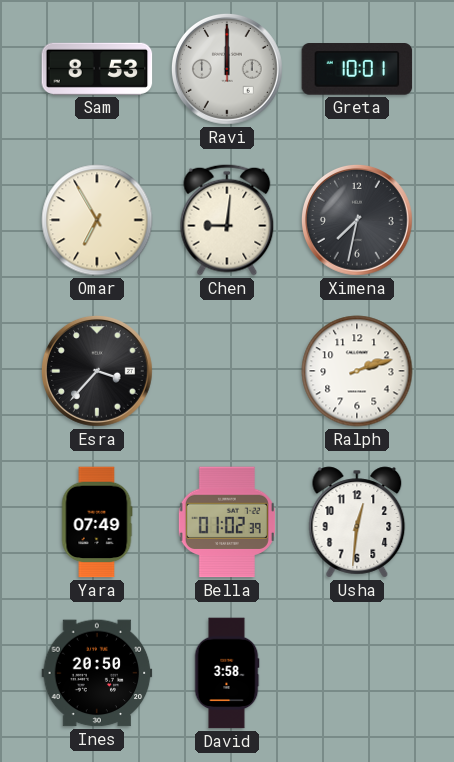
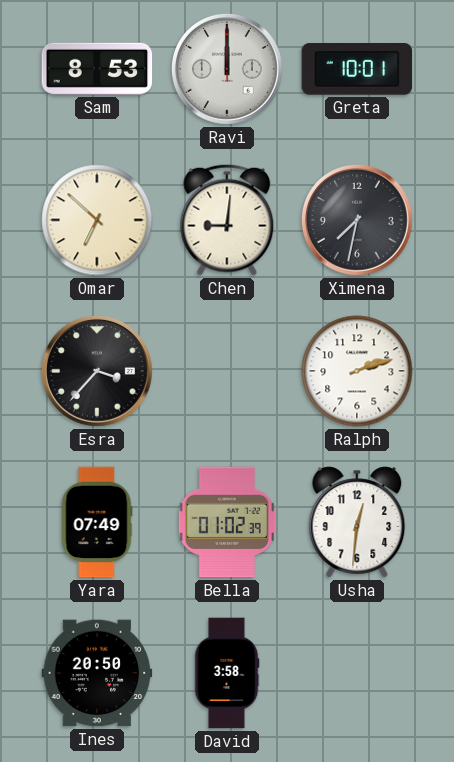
Omar: 6:55 -> 6:52
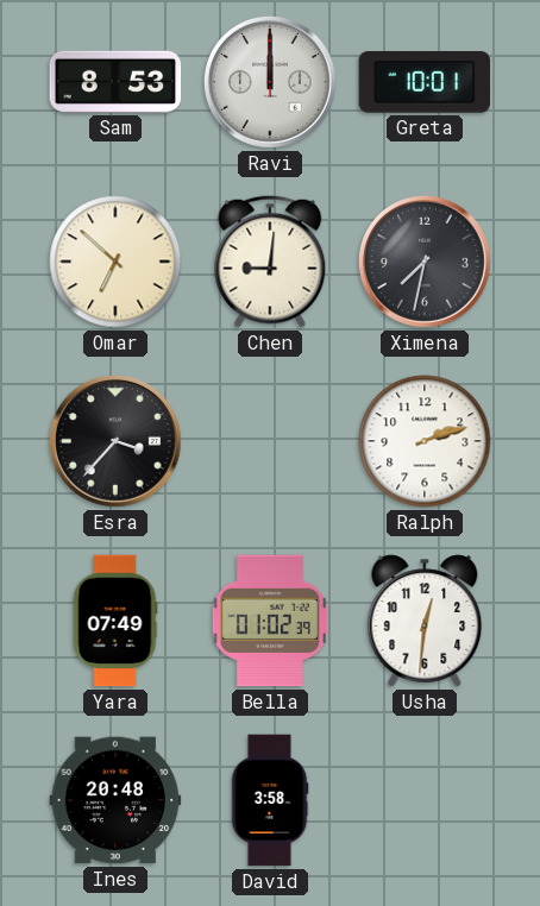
Ines: 20:50 -> 20:48
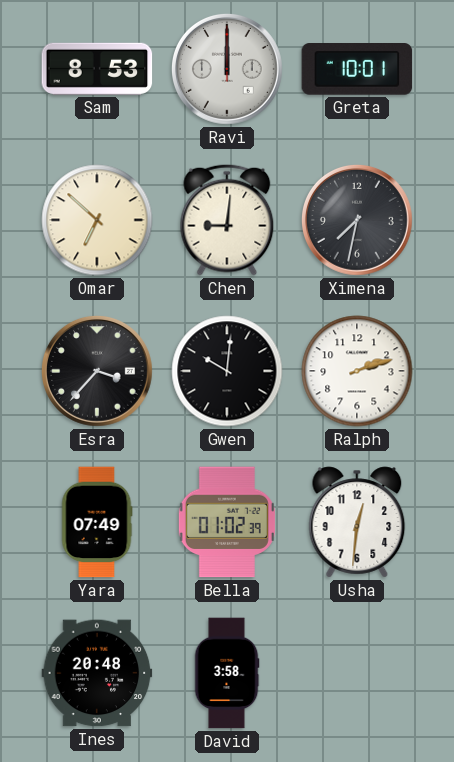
Gwen: none -> 10:01
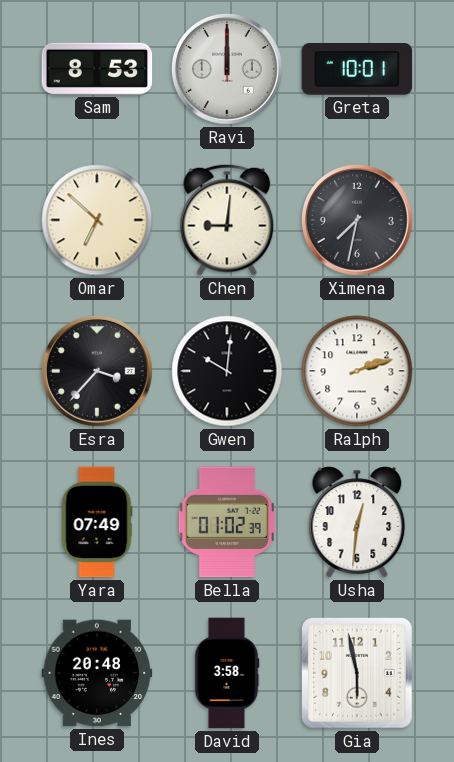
Gia: none -> 5:58
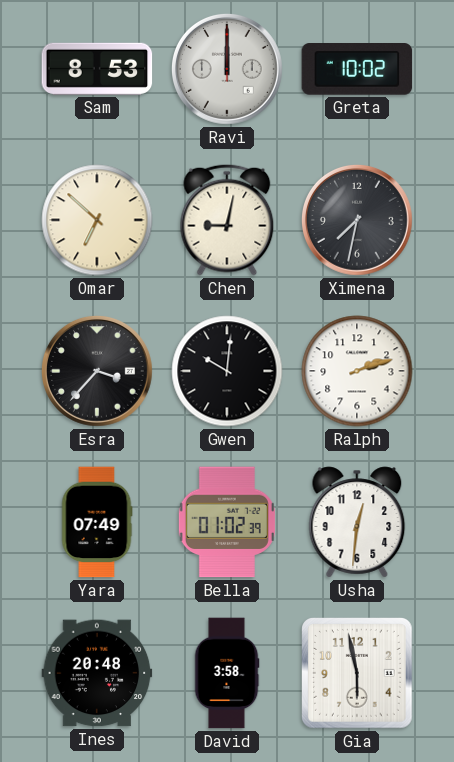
Greta: 10:01 -> 10:02
Chen: 9:01 -> 9:02
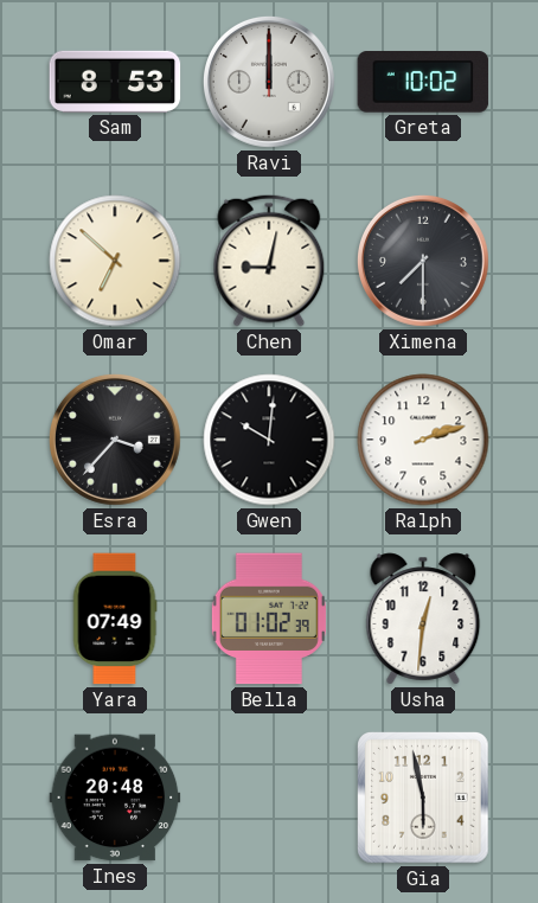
Ximena: 7:32 -> 7:30
David: 3:58 -> none
